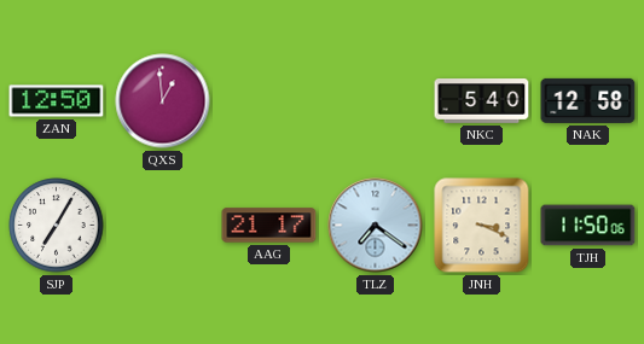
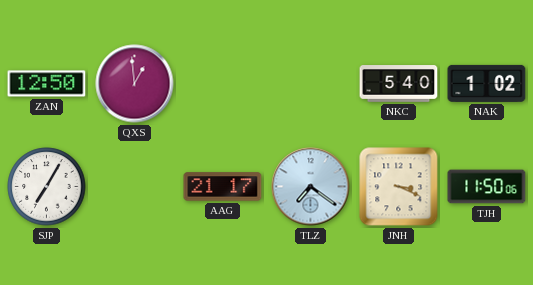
NAK: 12:58 -> 1:02
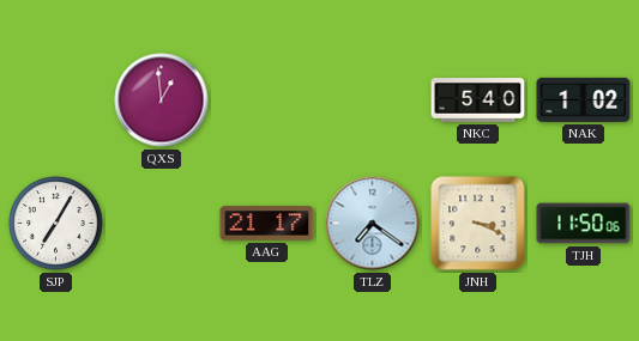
ZAN: 12:50 -> none
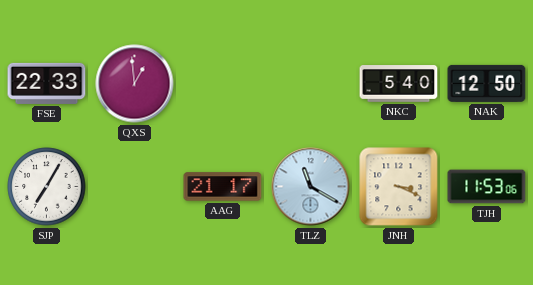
FSE: none -> 22:33
NAK: 1:02 -> 12:50
TLZ: 7:21 -> 11:20
TJH: 11:50 -> 11:53
